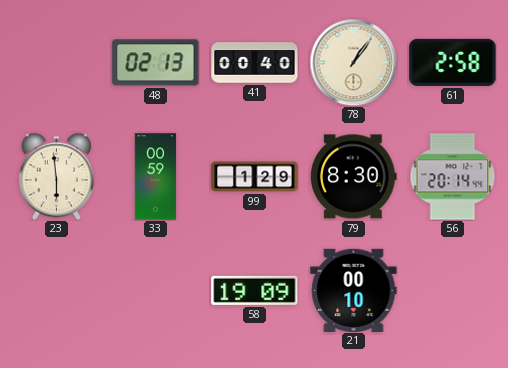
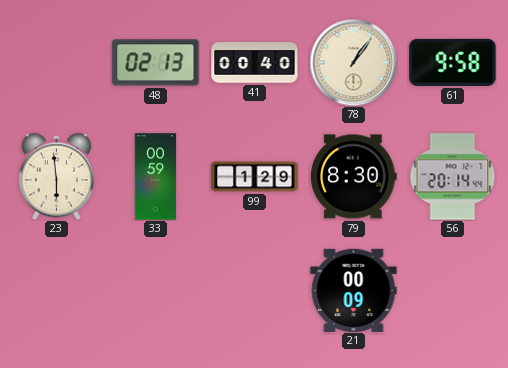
61: 2:58 -> 9:58
58: 19:09 -> none
21: 00:10 -> 00:09
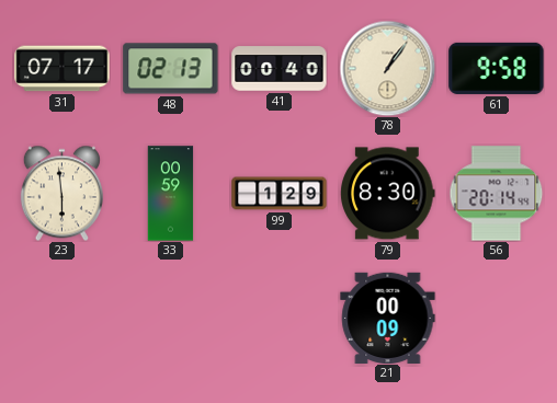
31: none -> 07:17
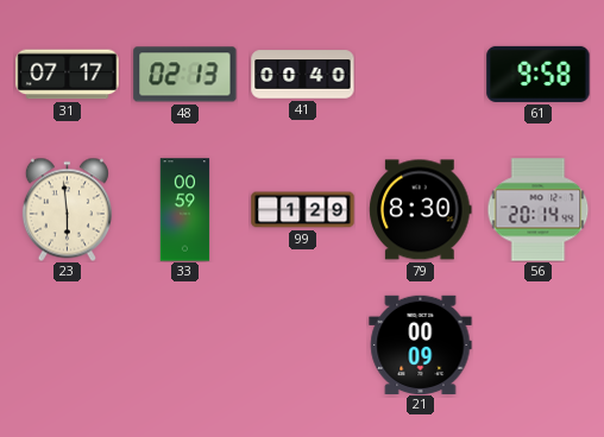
78: 1:06 -> none
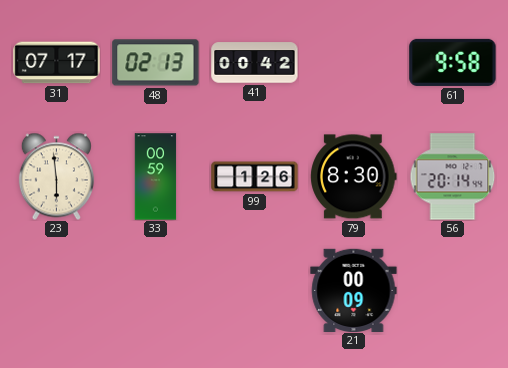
41: 00:40 -> 00:42
99: 1:29 -> 1:26
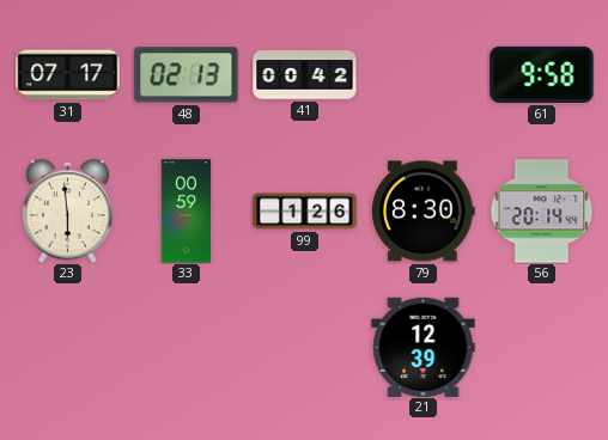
21: 00:09 -> 12:39
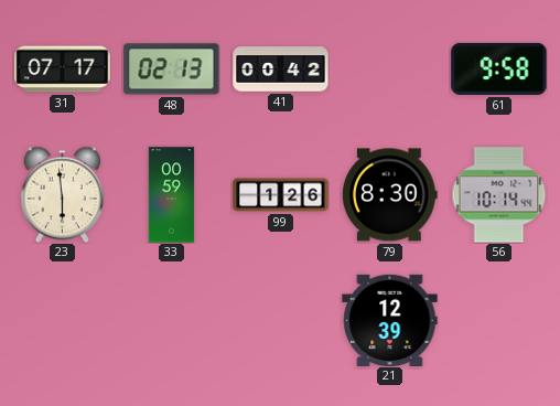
56: 20:14 -> 10:14
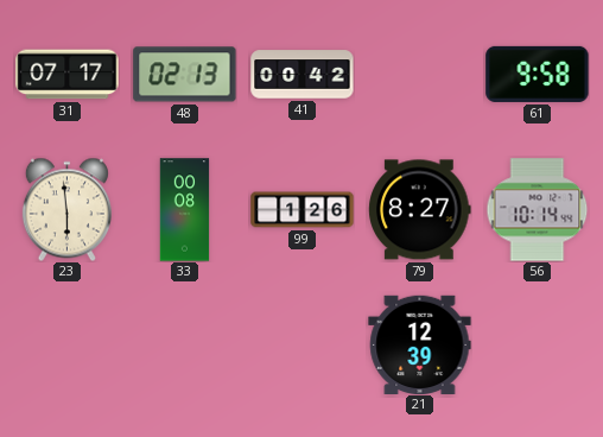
33: 00:59 -> 00:08
79: 8:30 -> 8:27
